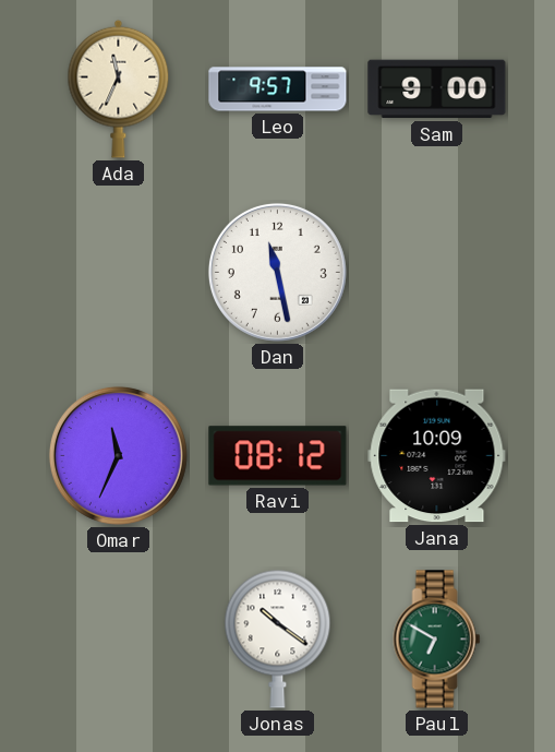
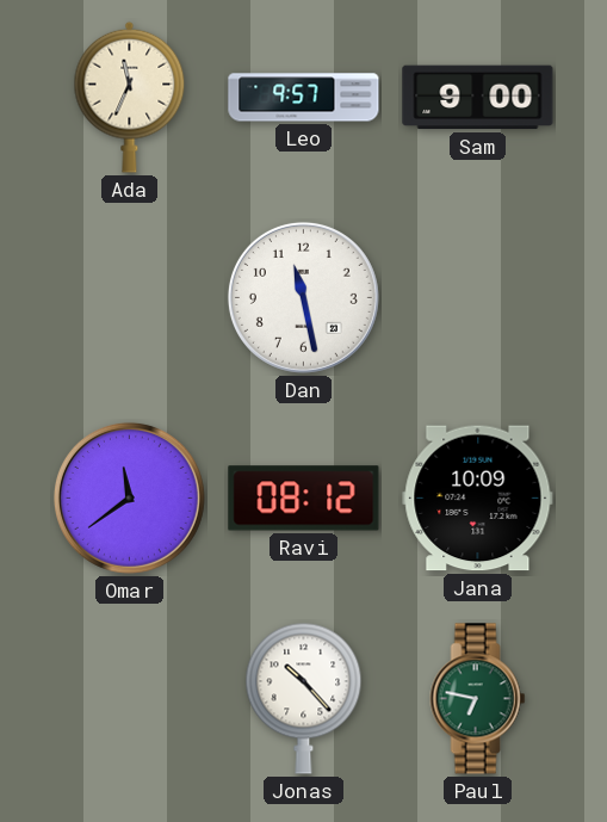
Omar: 11:34 -> 11:39
Jonas: 10:21 -> 10:23
Paul: 6:50 -> 6:47
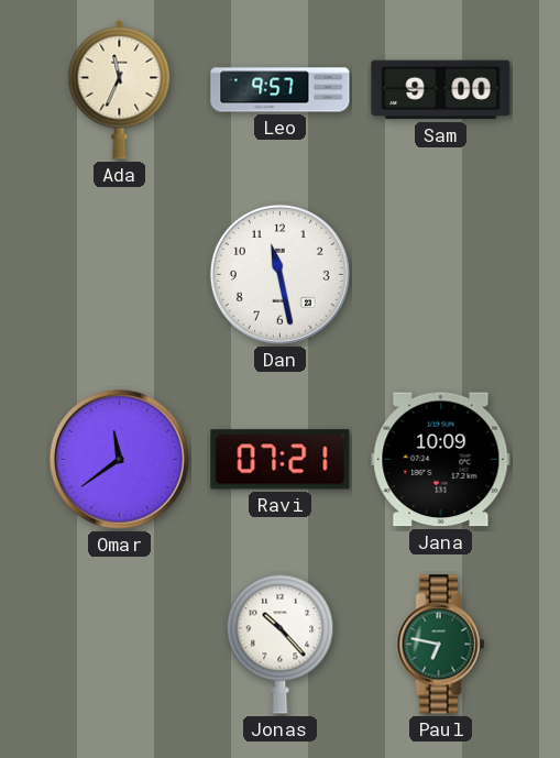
Ravi: 08:12 -> 07:21
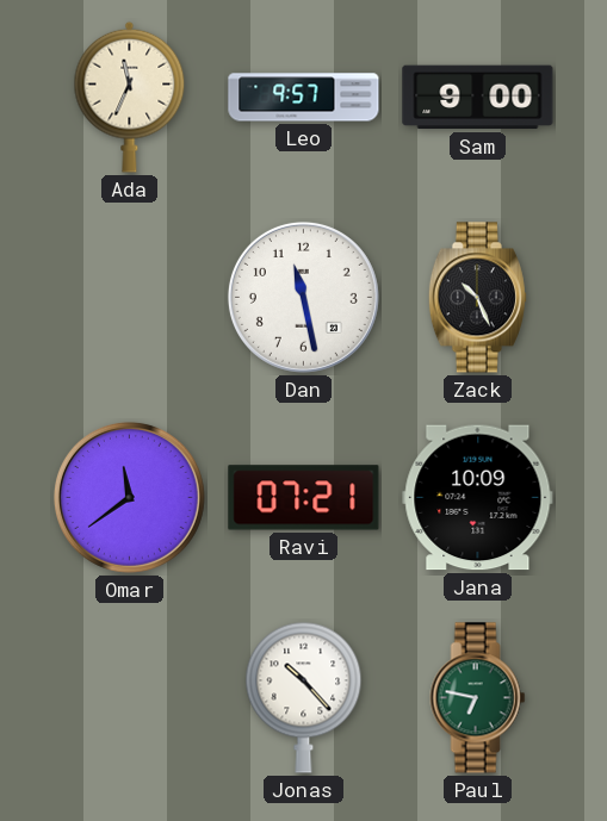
Zack: none -> 10:26
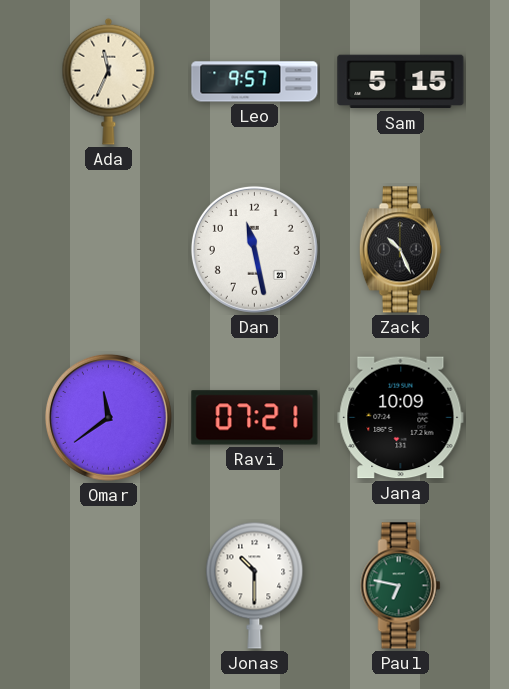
Sam: 9:00 -> 5:15
Jonas: 10:23 -> 10:30
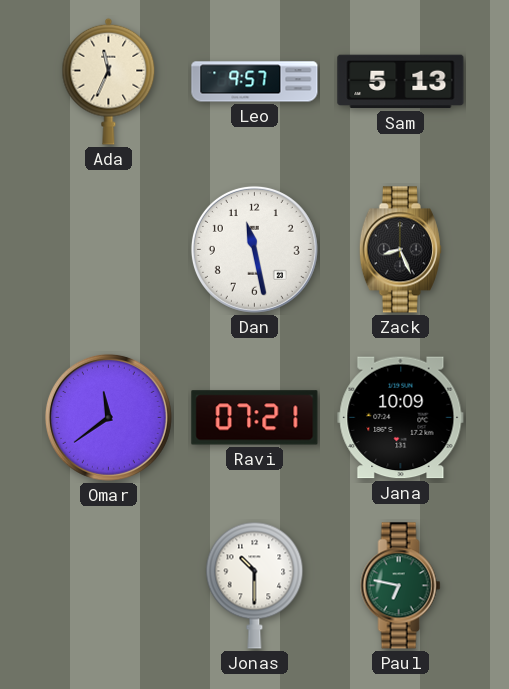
Sam: 5:15 -> 5:13
Zack: 10:26 -> 8:26
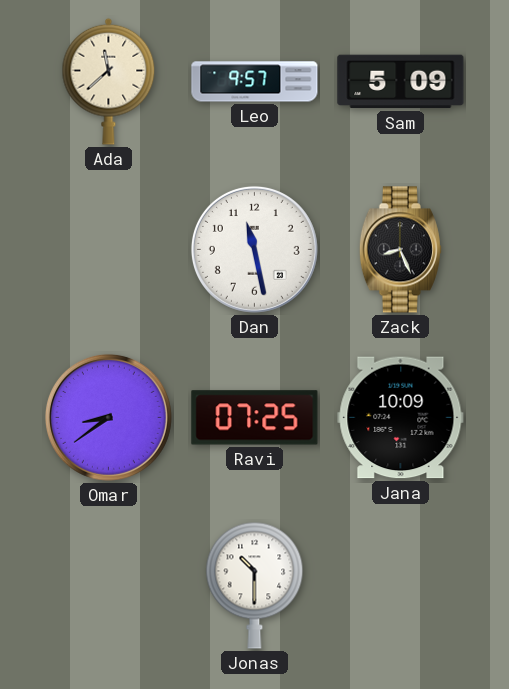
Ada: 11:34 -> 11:38
Sam: 5:13 -> 5:09
Omar: 11:39 -> 8:39
Ravi: 07:21 -> 07:25
Paul: 6:47 -> none
